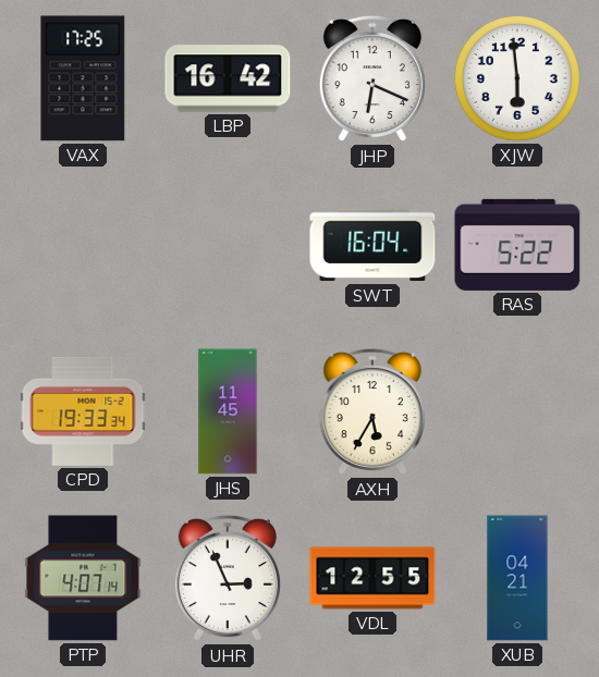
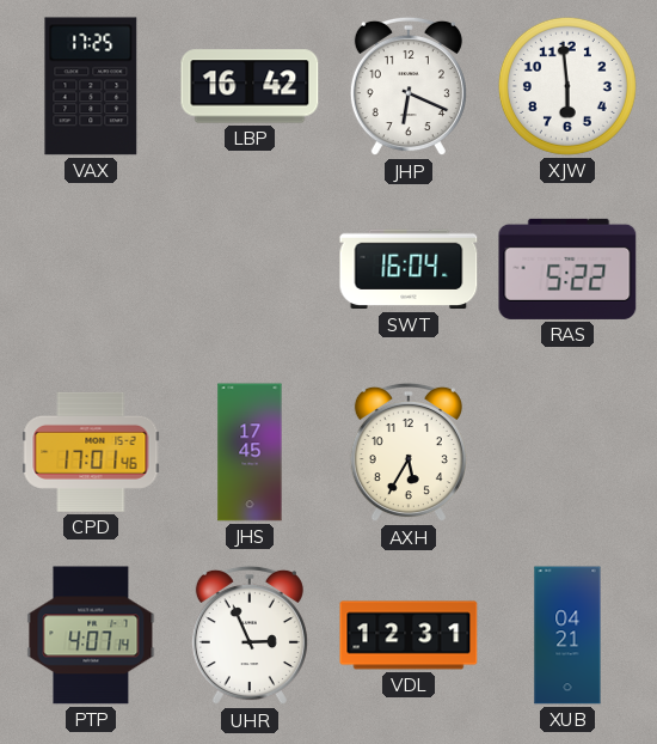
CPD: 19:33 -> 17:01
JHS: 11:45 -> 17:45
VDL: 12:55 -> 12:31
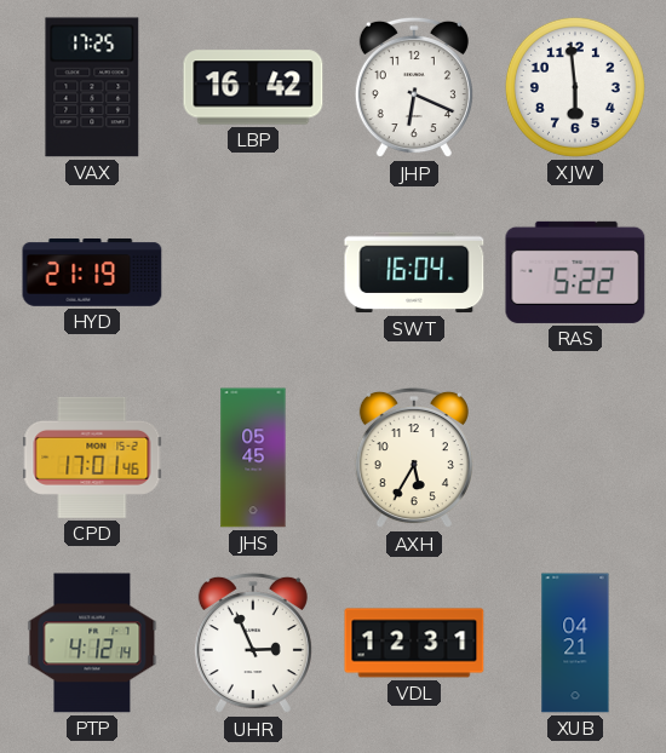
HYD: none -> 21:19
JHS: 17:45 -> 05:45
PTP: 4:07 -> 4:12
